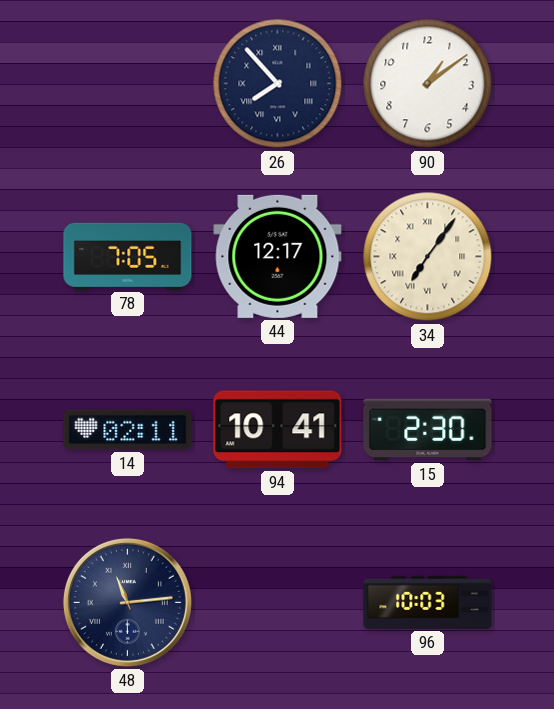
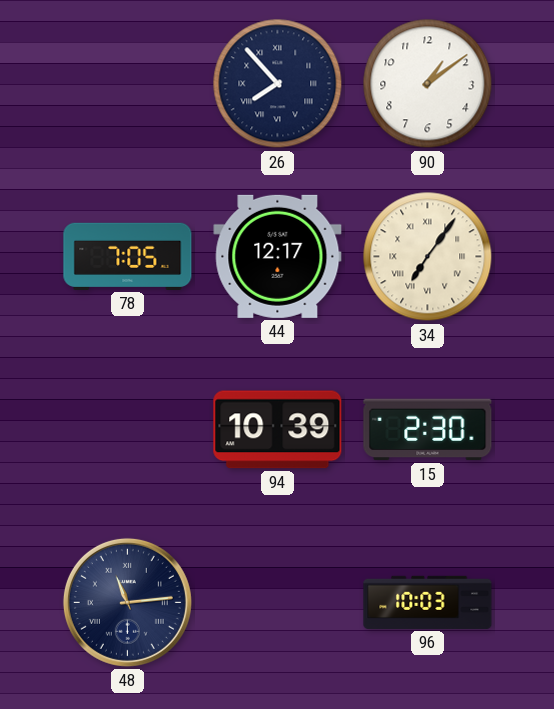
14: 02:11 -> none
94: 10:41 -> 10:39
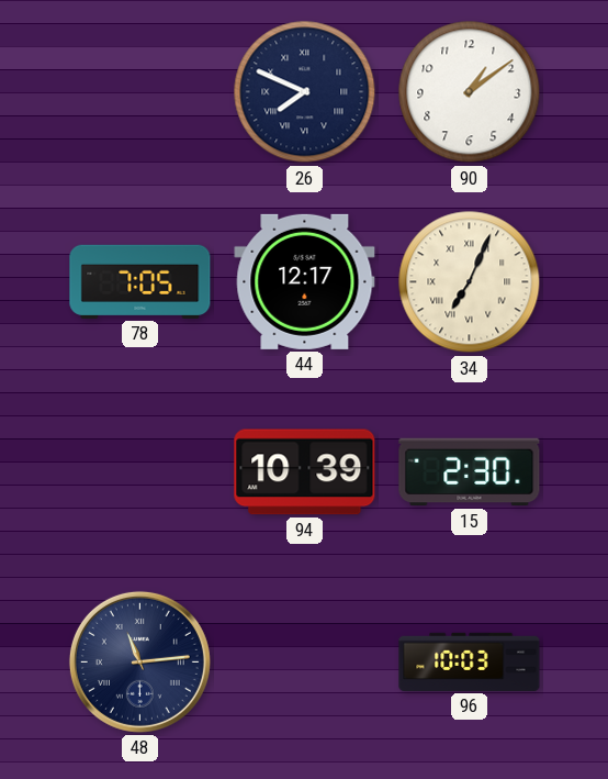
26: 7:53 -> 7:49
34: 7:06 -> 7:04
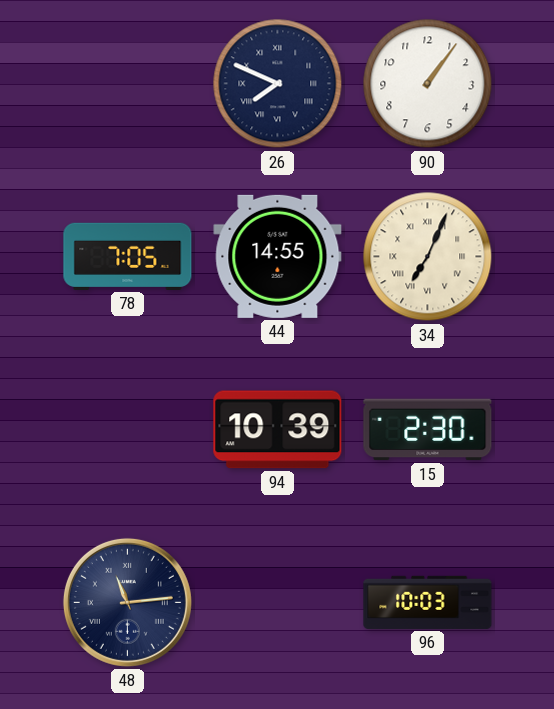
90: 1:09 -> 1:06
44: 12:17 -> 14:55
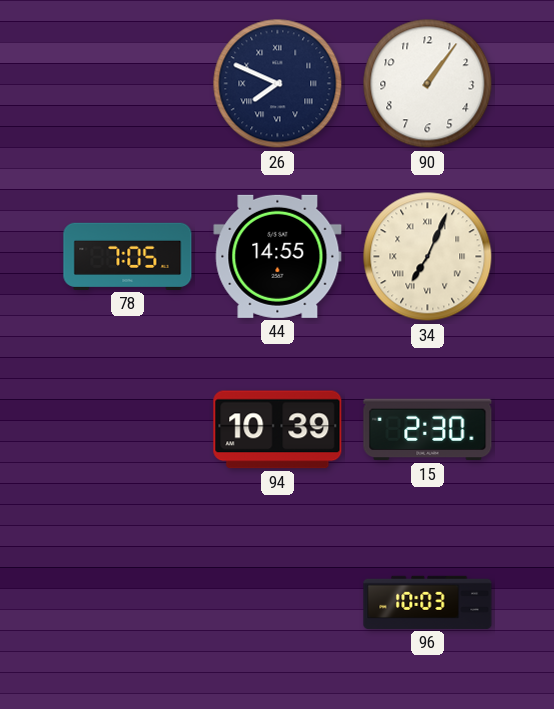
48: 11:14 -> none
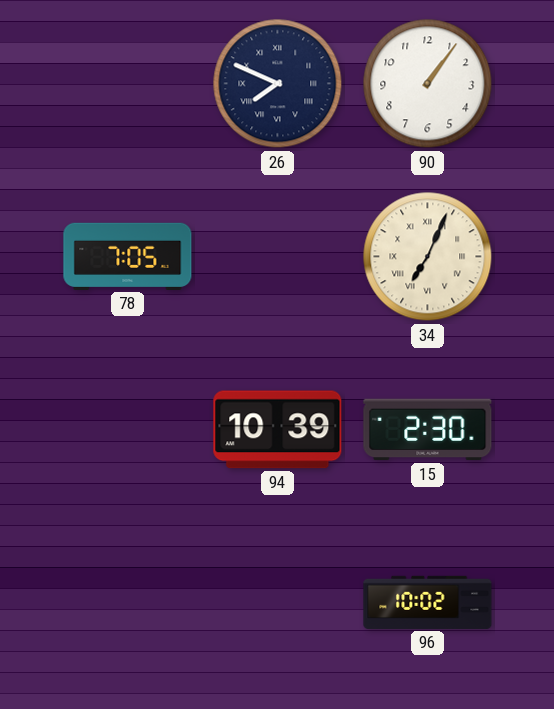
44: 14:55 -> none
96: 10:03 -> 10:02
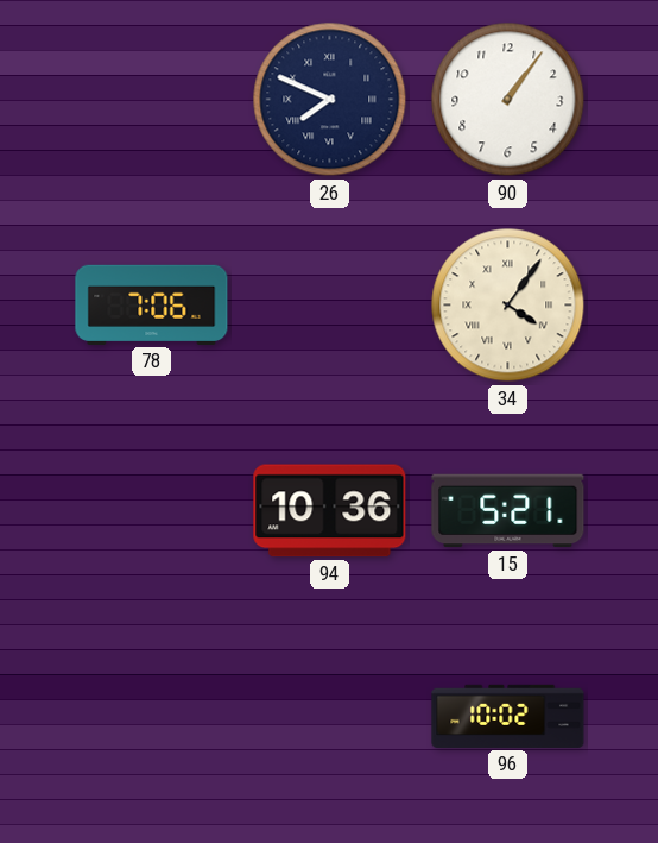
78: 7:05 -> 7:06
34: 7:04 -> 4:06
94: 10:39 -> 10:36
15: 2:30 -> 5:21
